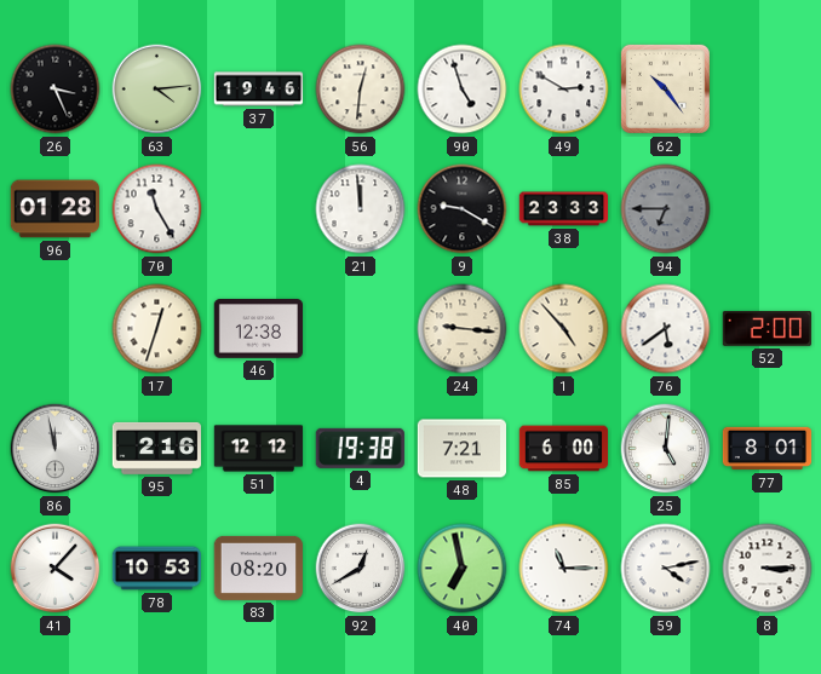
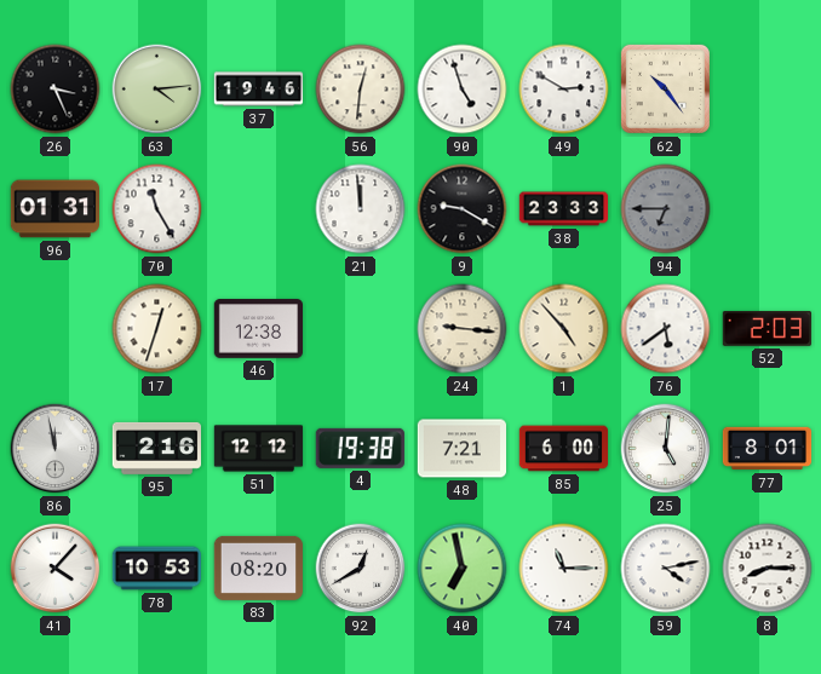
96: 01:28 -> 01:31
52: 2:00 -> 2:03
8: 3:15 -> 8:15
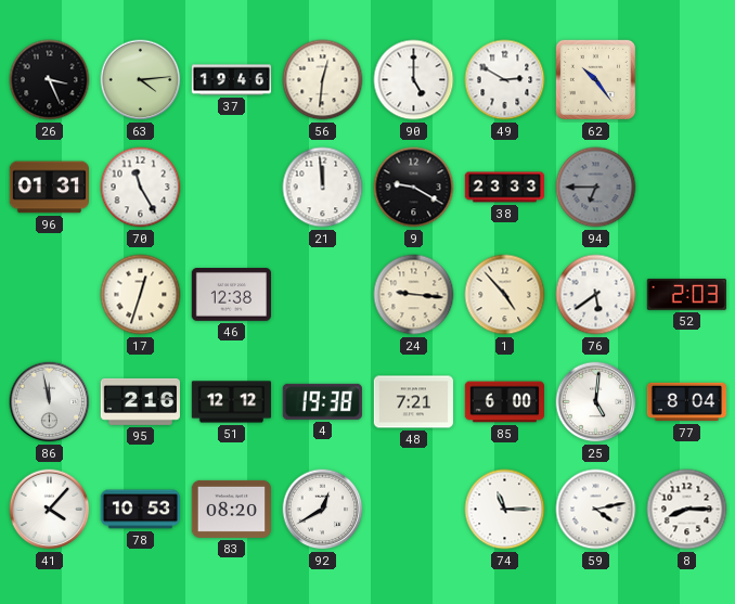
90: 4:57 -> 5:00
77: 8:01 -> 8:04
40: 6:58 -> none
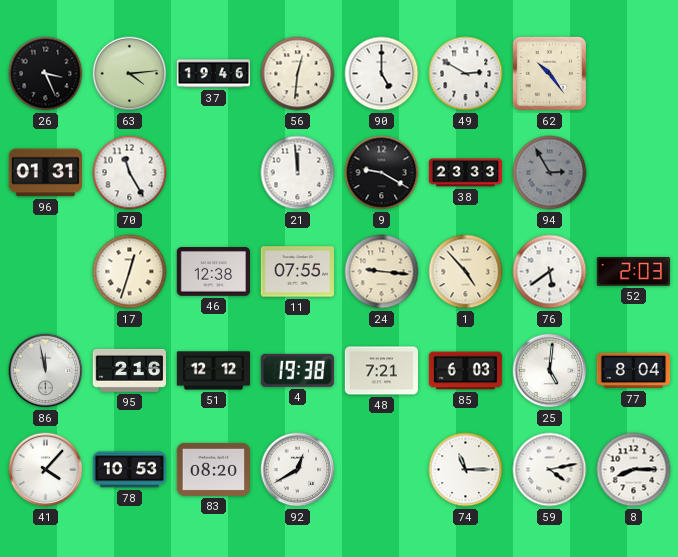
94: 6:45 -> 2:55
11: none -> 07:55
85: 6:00 -> 6:03
